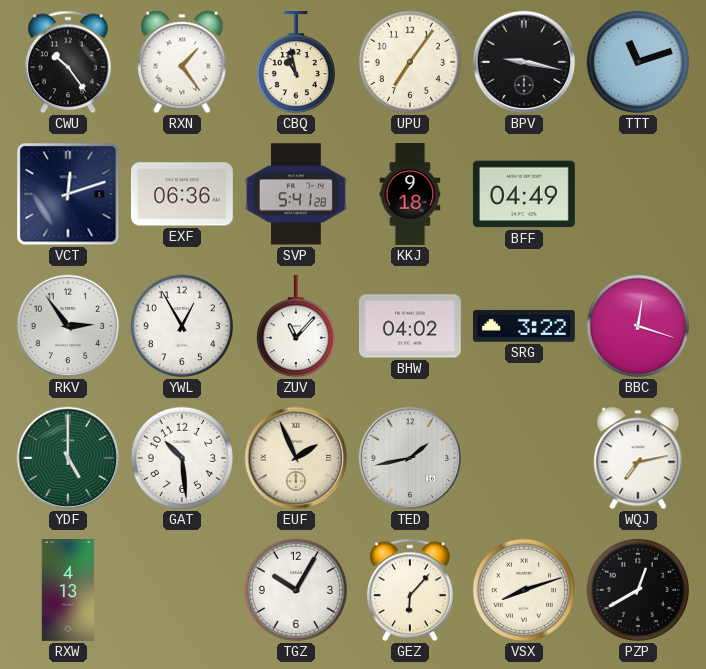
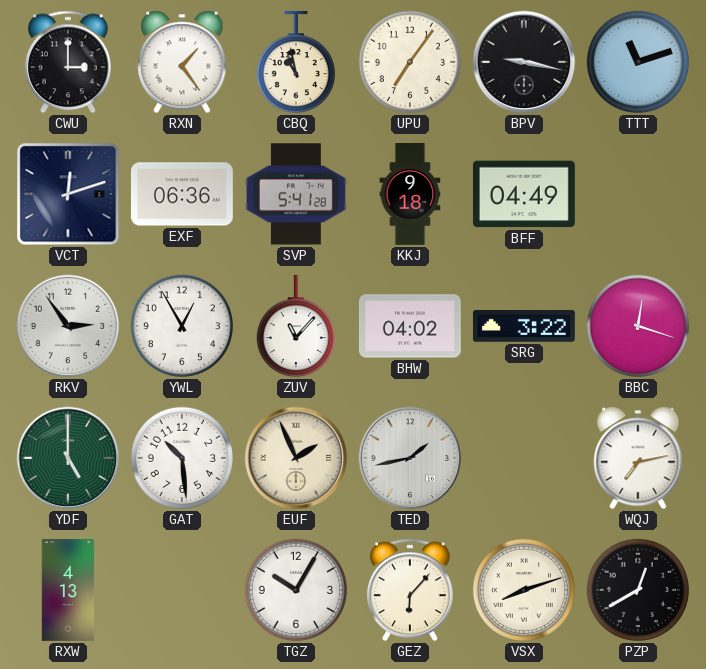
CWU: 10:24 -> 3:00
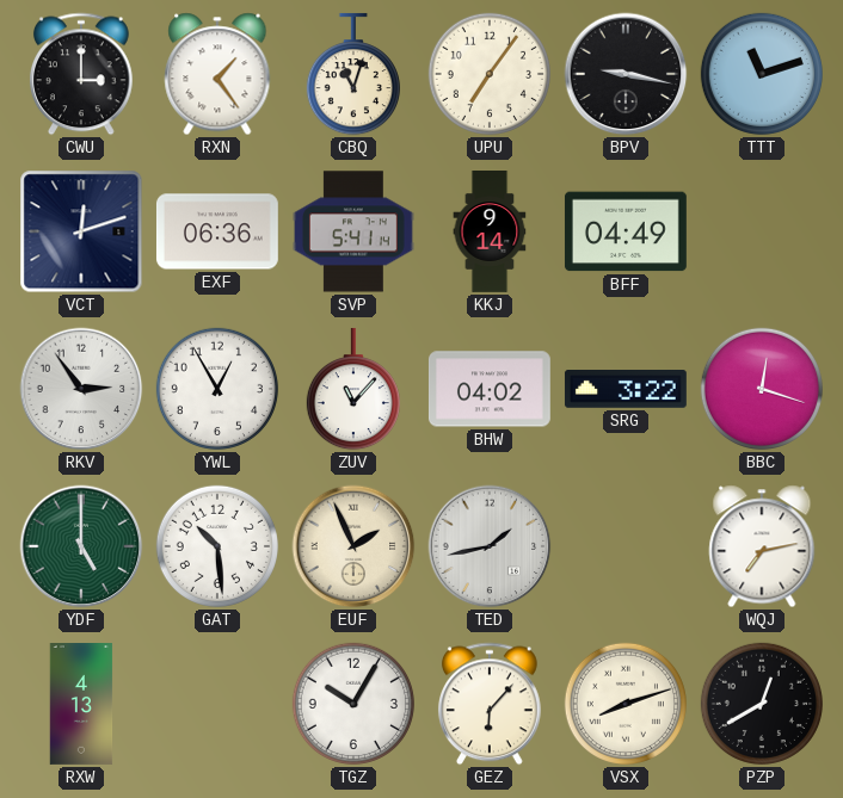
CBQ: 10:58 -> 11:03
SVP: 5:41:28 -> 5:41:14
KKJ: 9:18 -> 9:14
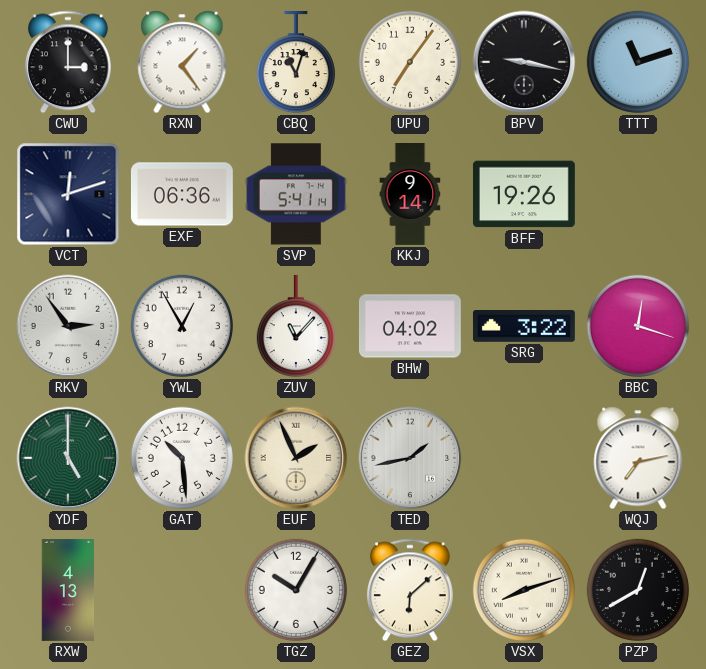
BFF: 04:49 -> 19:26
GEZ: 6:07 -> 6:08
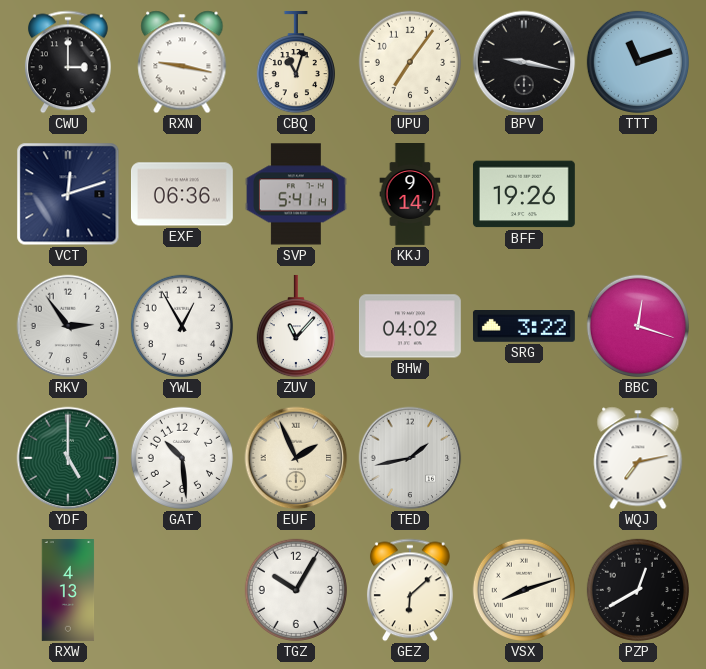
RXN: 1:24 -> 9:17
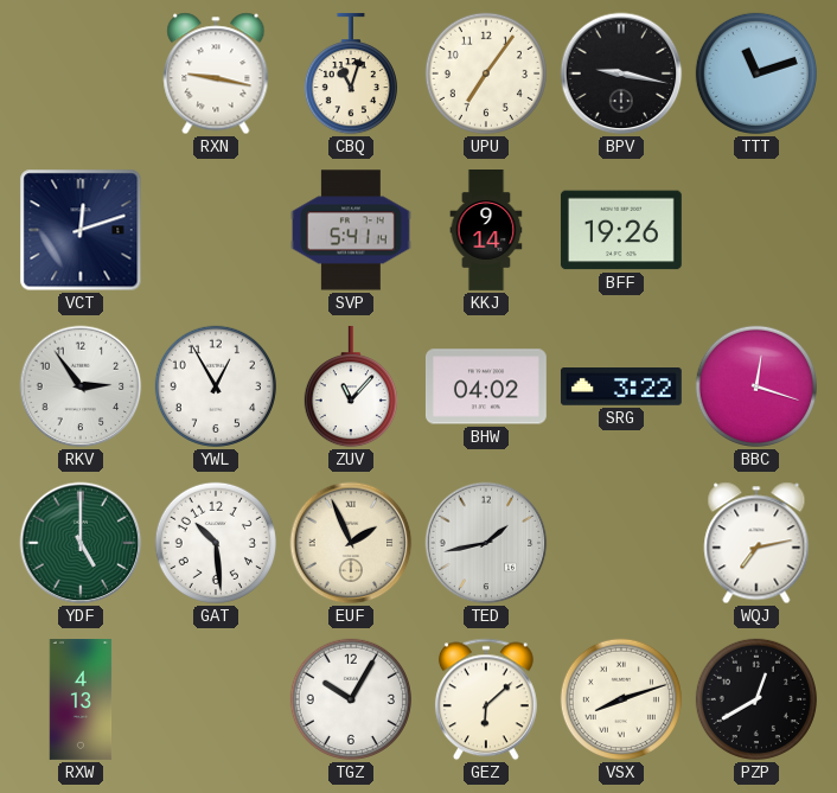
CWU: 3:00 -> none
EXF: 06:36 -> none
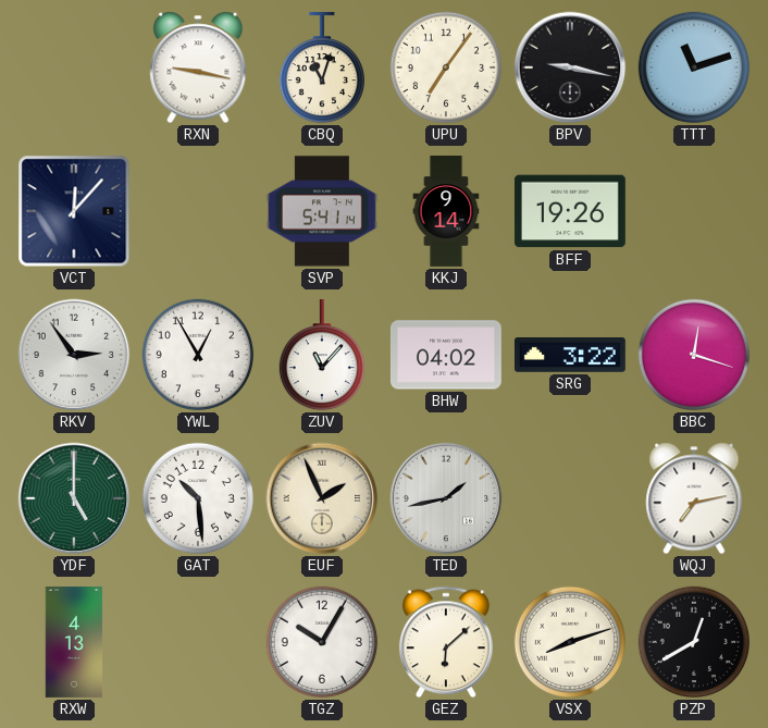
VCT: 12:12 -> 12:07
